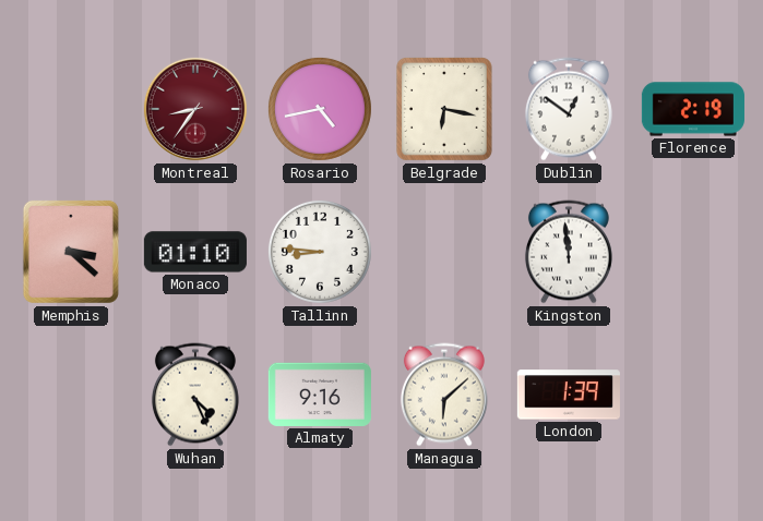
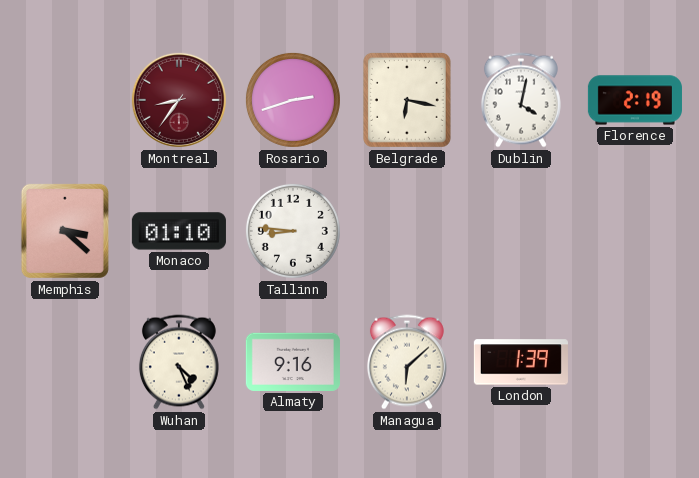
Rosario: 4:43 -> 2:42
Dublin: 12:51 -> 4:02
Kingston: 11:59 -> none
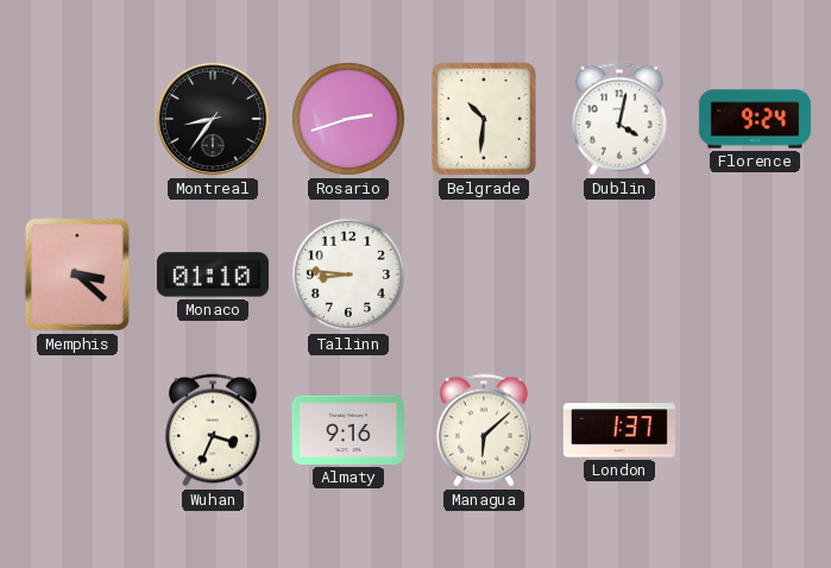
Montreal dial: burgundy -> black
Belgrade: 6:17 -> 10:31
Florence: 2:19 -> 9:24
Wuhan: 4:26 -> 3:34
London: 1:39 -> 1:37
